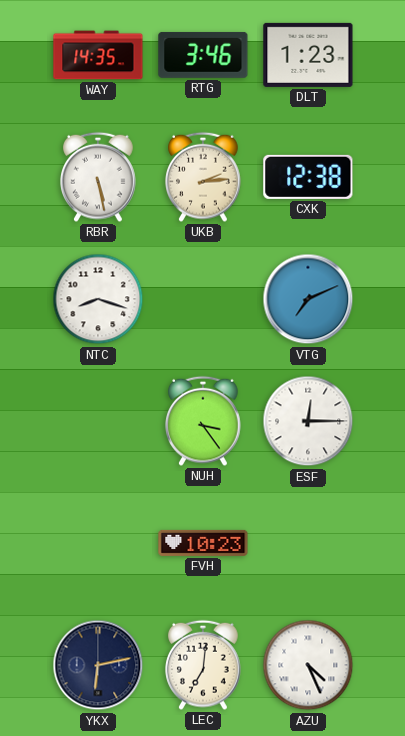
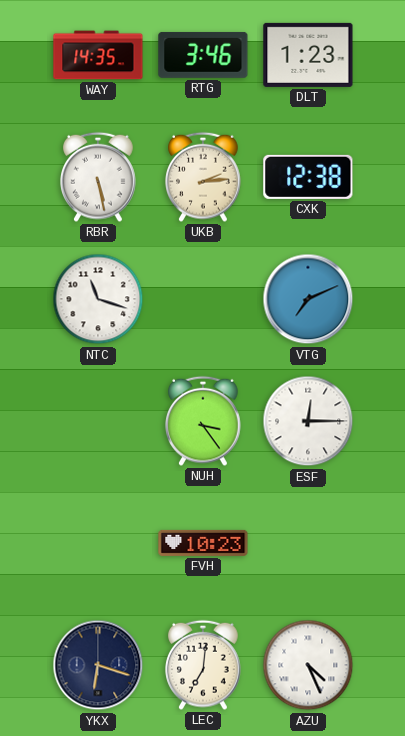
NTC: 8:18 -> 11:18
YKX: 6:13 -> 6:18
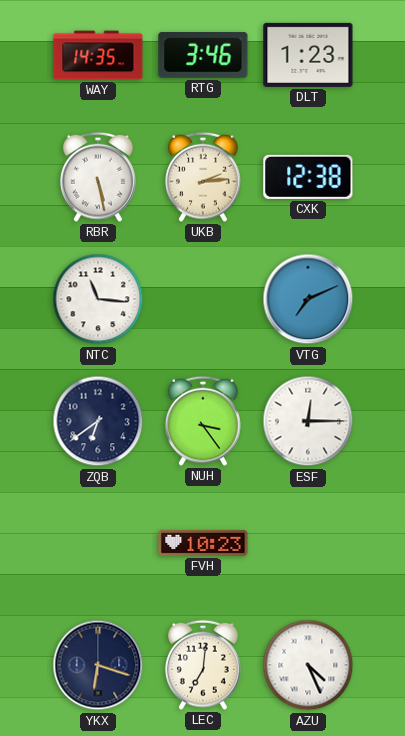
NTC: 11:18 -> 11:16
ZQB: none -> 6:39
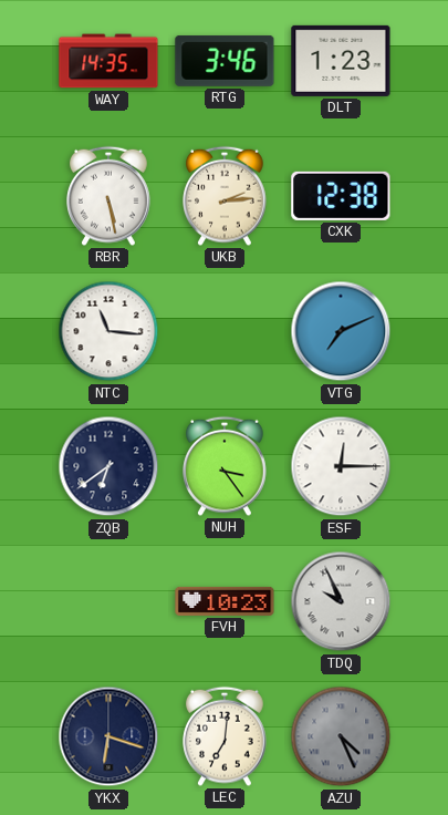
TDQ: none -> 9:56
AZU dial: white -> grey
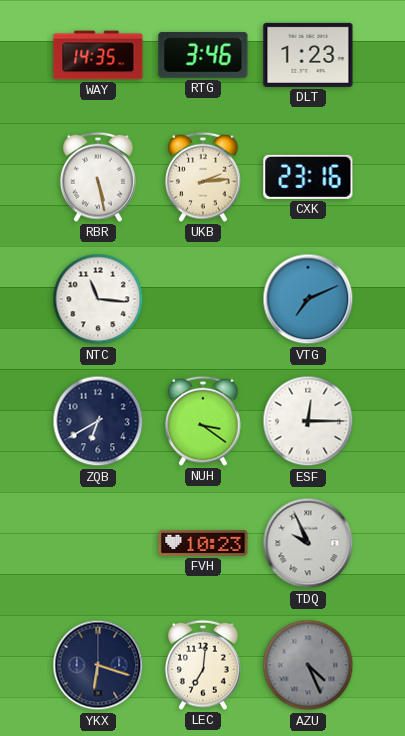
CXK: 12:38 -> 23:16
ZQB: 6:39 -> 6:40
NUH: 3:24 -> 3:21
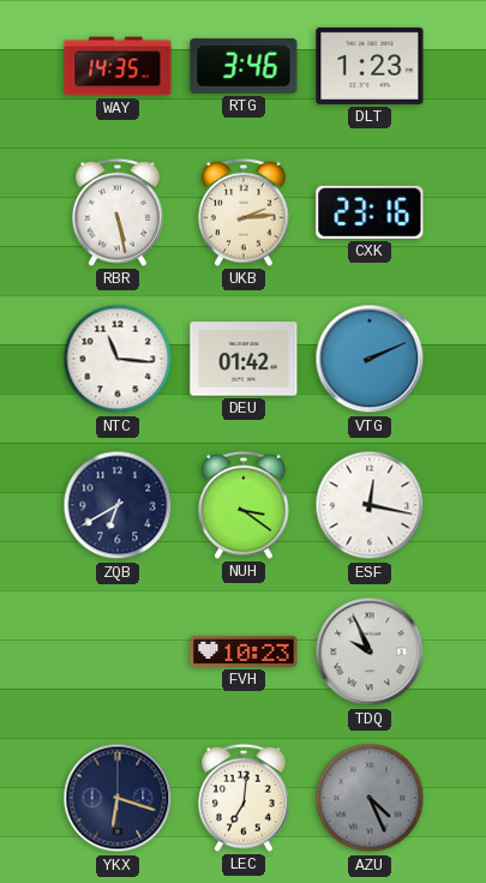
DEU: none -> 01:42
VTG: 7:11 -> 2:11
ESF: 12:15 -> 12:17
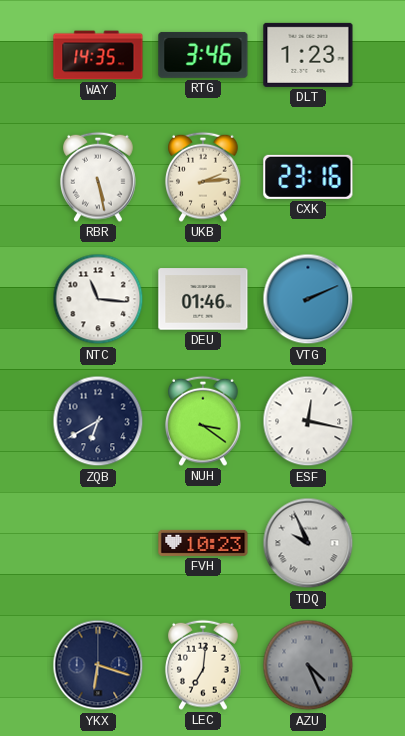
DEU: 01:42 -> 01:46
